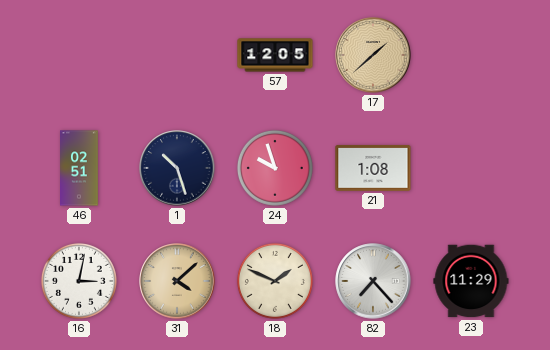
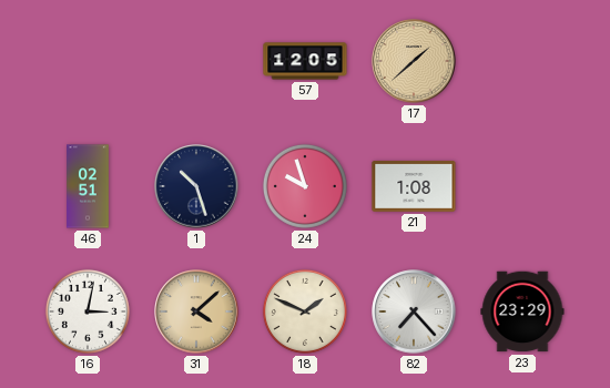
23: 11:29 -> 23:29
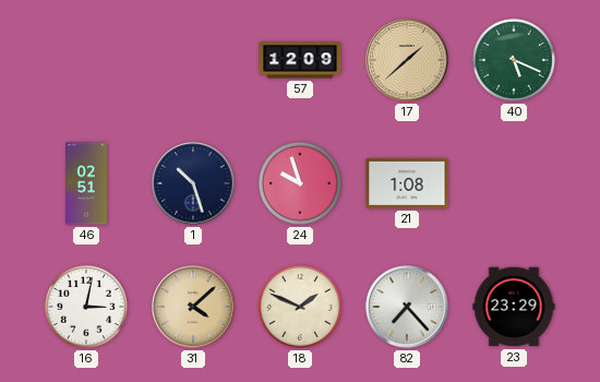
57: 12:05 -> 12:09
40: none -> 5:19
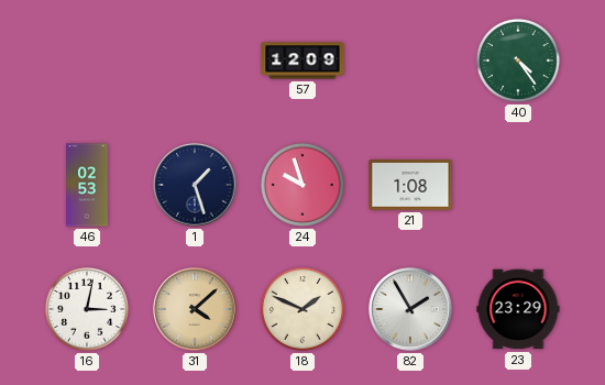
17: 1:38 -> none
40: 5:19 -> 4:24
46: 02:51 -> 02:53
1: 10:27 -> 1:27
82: 7:23 -> 1:55
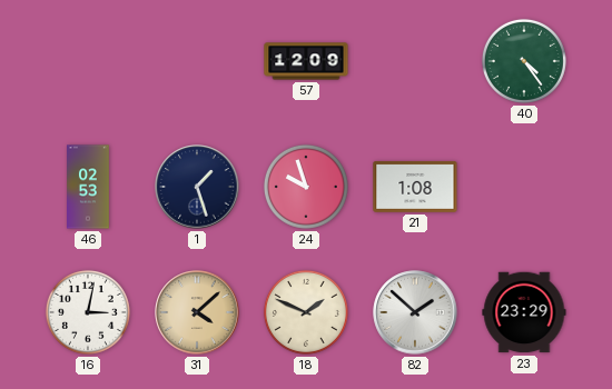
82: 1:55 -> 1:52
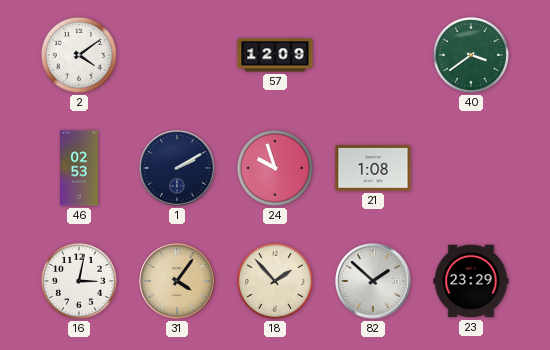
2: none -> 4:09
40: 4:24 -> 3:39
1: 1:27 -> 2:10
31: 4:08 -> 4:06
18: 1:49 -> 1:53
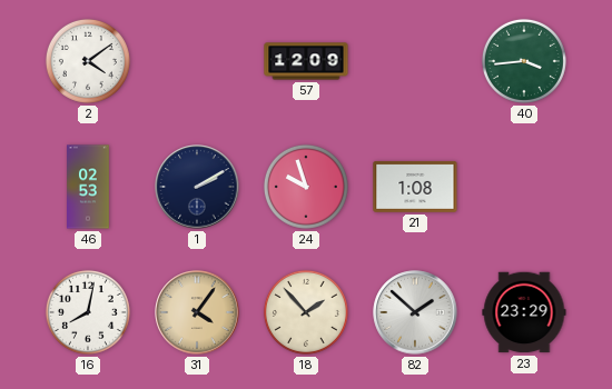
40: 3:39 -> 3:44
16: 3:02 -> 8:02
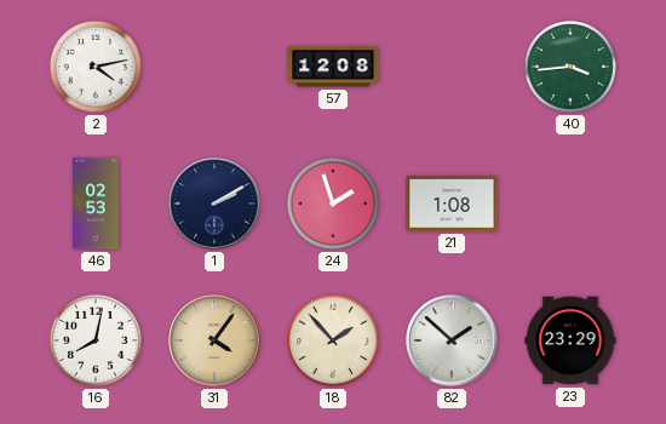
2: 4:09 -> 4:13
57: 12:09 -> 12:08
24: 9:57 -> 1:57
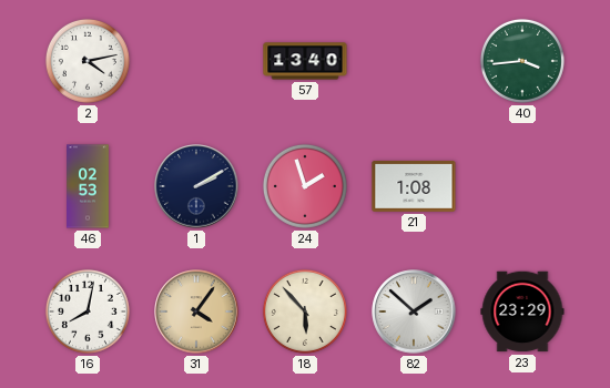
57: 12:08 -> 13:40
18: 1:53 -> 5:53
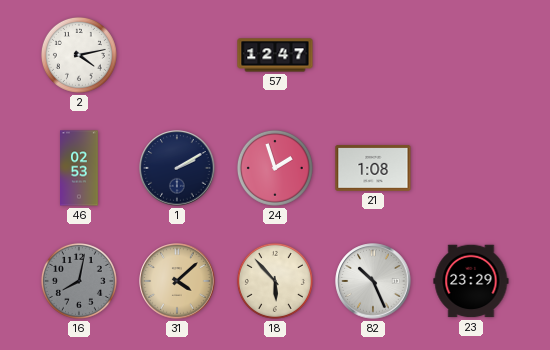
57: 13:40 -> 12:47
40: 3:44 -> none
16 dial: white -> grey
31: 4:06 -> 4:08
82: 1:52 -> 10:26
